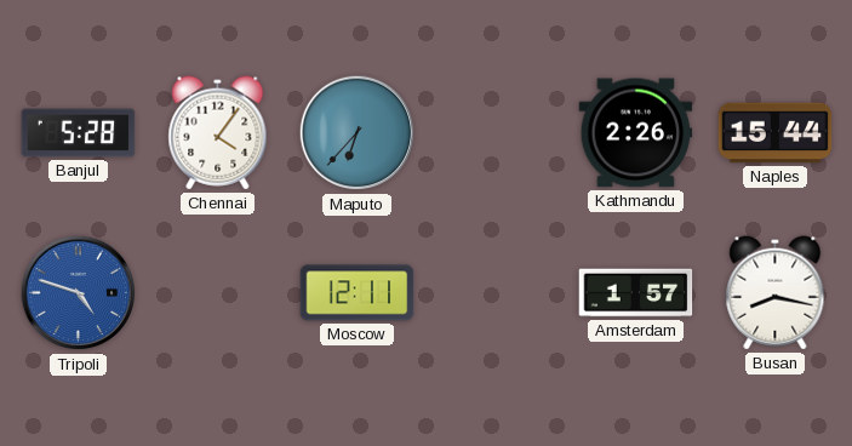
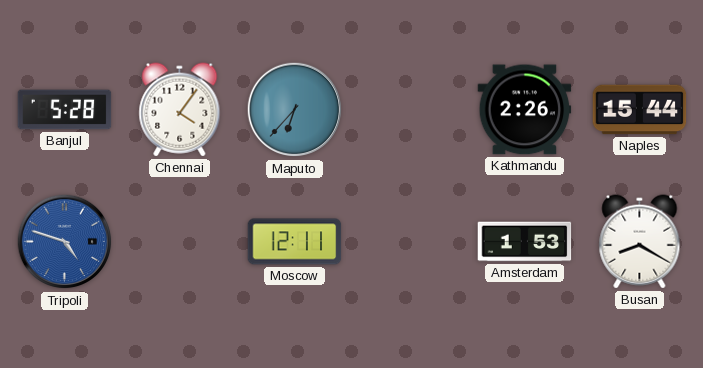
Amsterdam: 1:57 -> 1:53
Busan: 8:17 -> 8:20
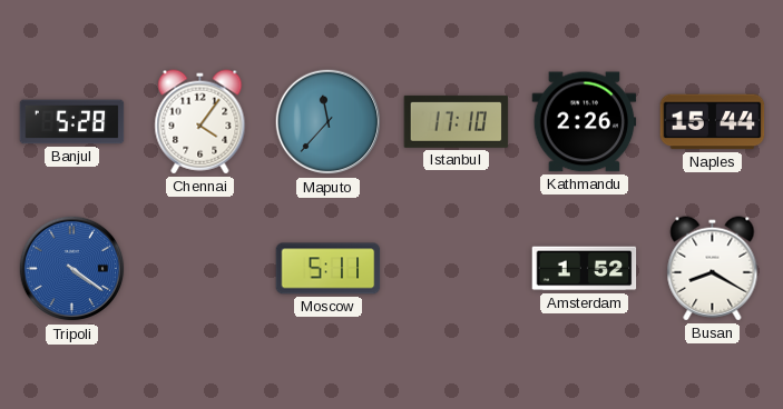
Maputo: 6:37 -> 11:37
Istanbul: none -> 17:10
Tripoli: 4:48 -> 4:21
Moscow: 12:11 -> 5:11
Amsterdam: 1:53 -> 1:52
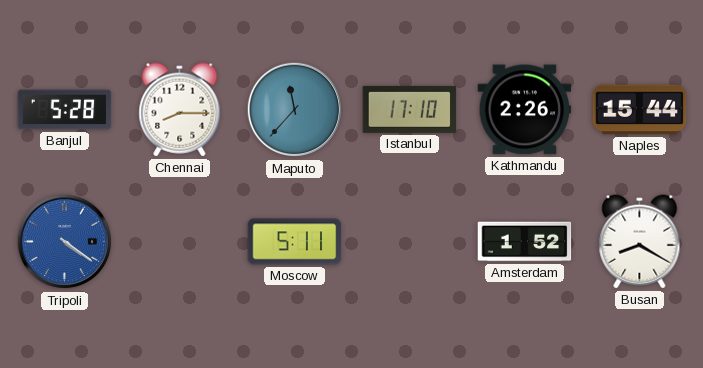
Chennai: 4:06 -> 8:15
